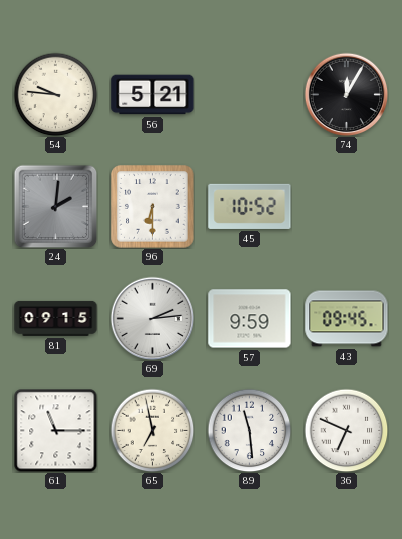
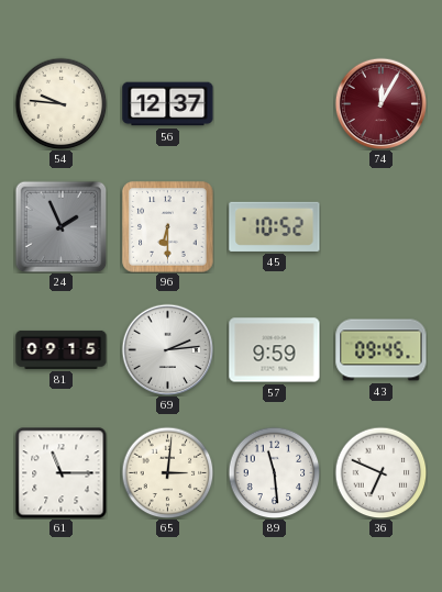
56: 5:21 -> 12:37
74 dial: black -> burgundy
24: 2:01 -> 1:56
65: 6:58 -> 3:01
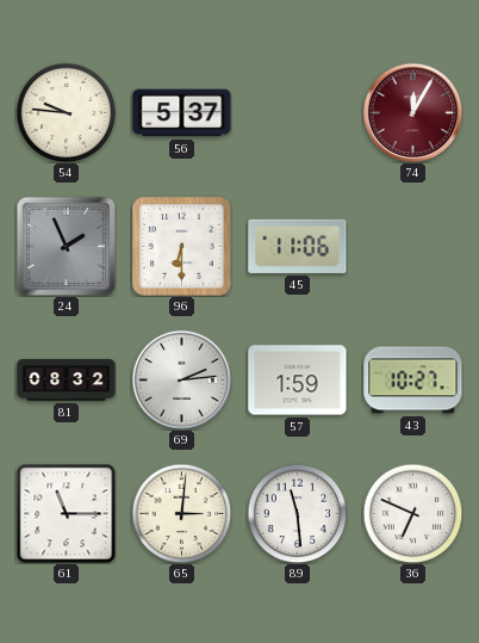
56: 12:37 -> 5:37
45: 10:52 -> 11:06
81: 09:15 -> 08:32
57: 9:59 -> 1:59
43: 09:45 -> 10:27
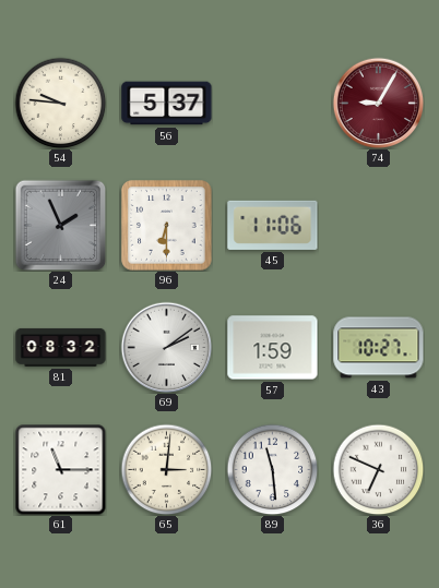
74: 12:05 -> 9:05
69: 2:14 -> 2:09
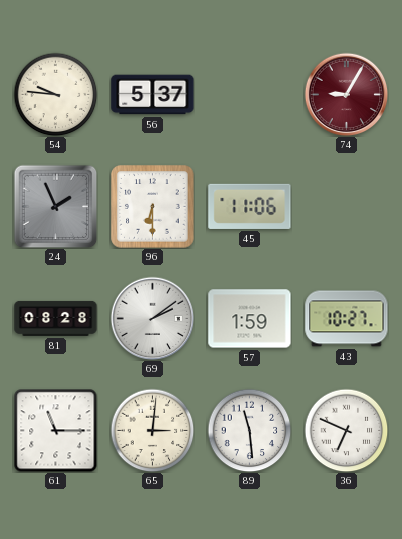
81: 08:32 -> 08:28
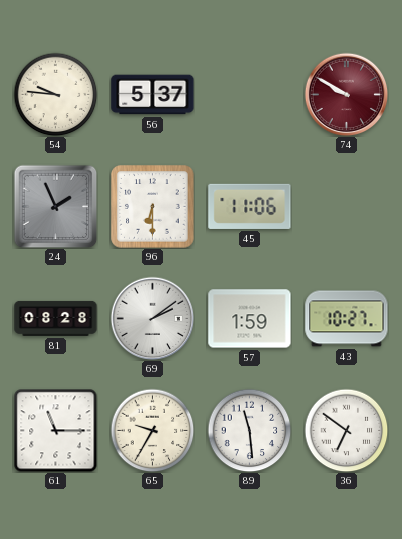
74: 9:05 -> 9:50
65: 3:01 -> 9:35
36: 6:49 -> 6:51
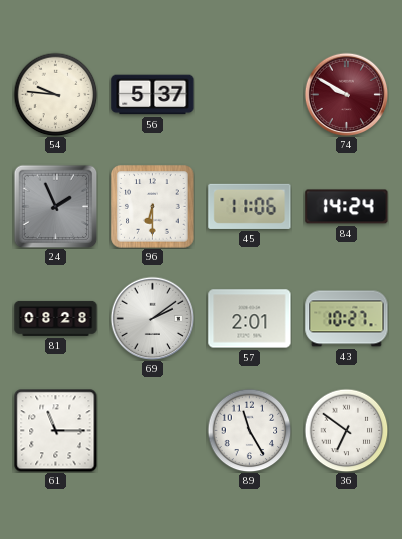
84: none -> 14:24
57: 1:59 -> 2:01
65: 9:35 -> none
89: 11:29 -> 11:25
